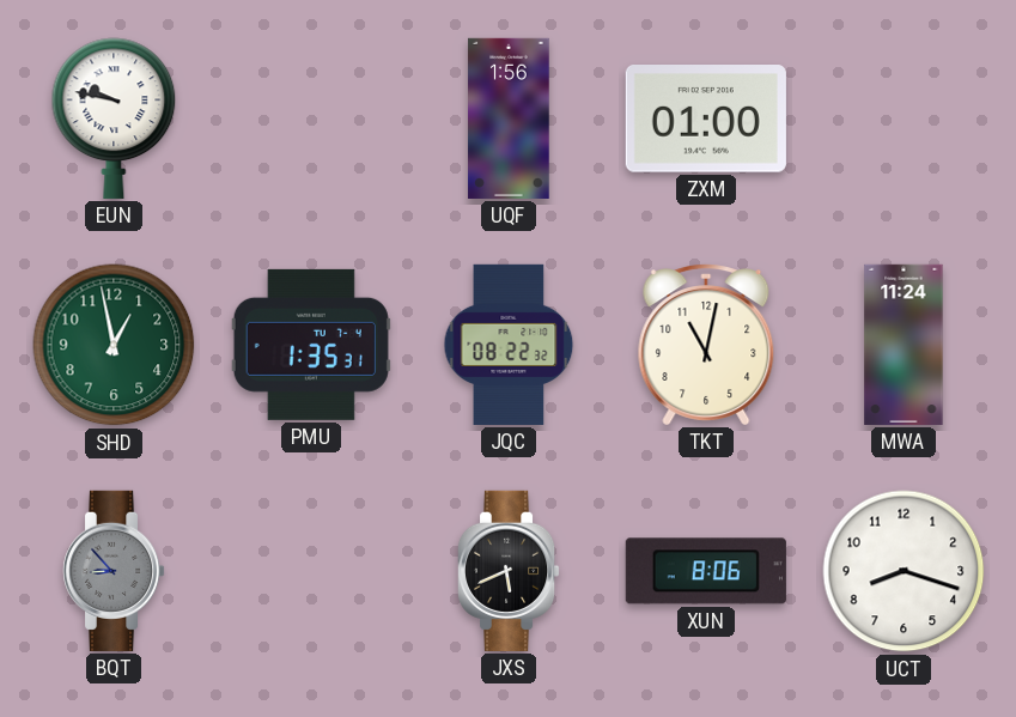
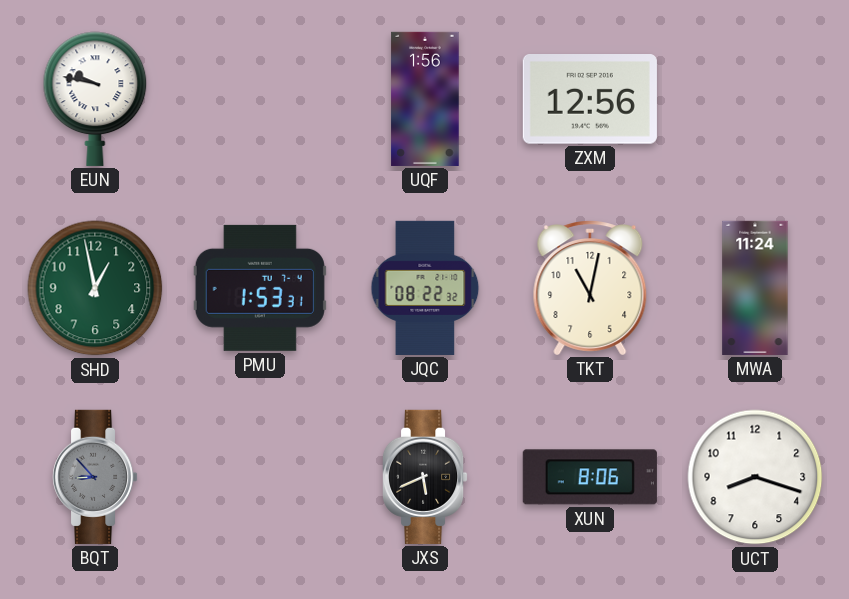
ZXM: 01:00 -> 12:56
PMU: 1:35 -> 1:53
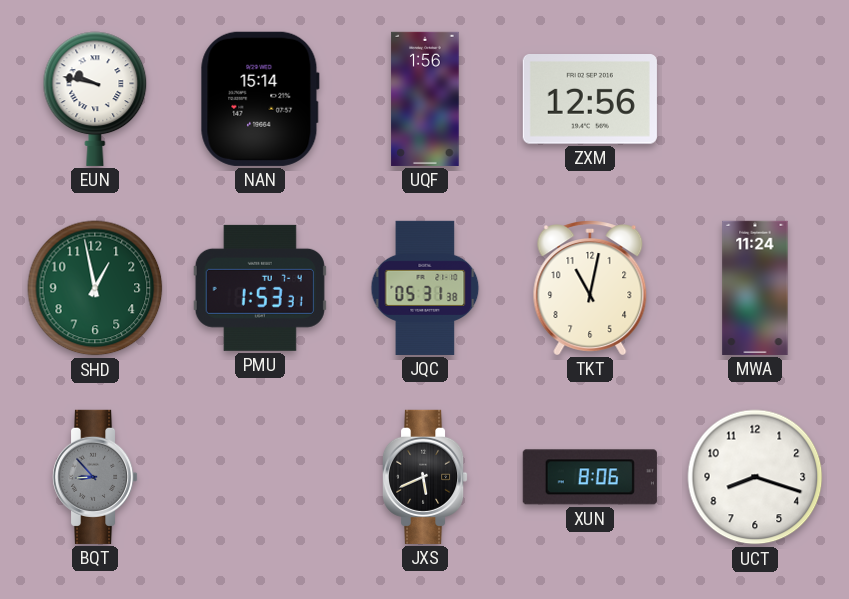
NAN: none -> 15:14
JQC: 08:22 -> 05:31
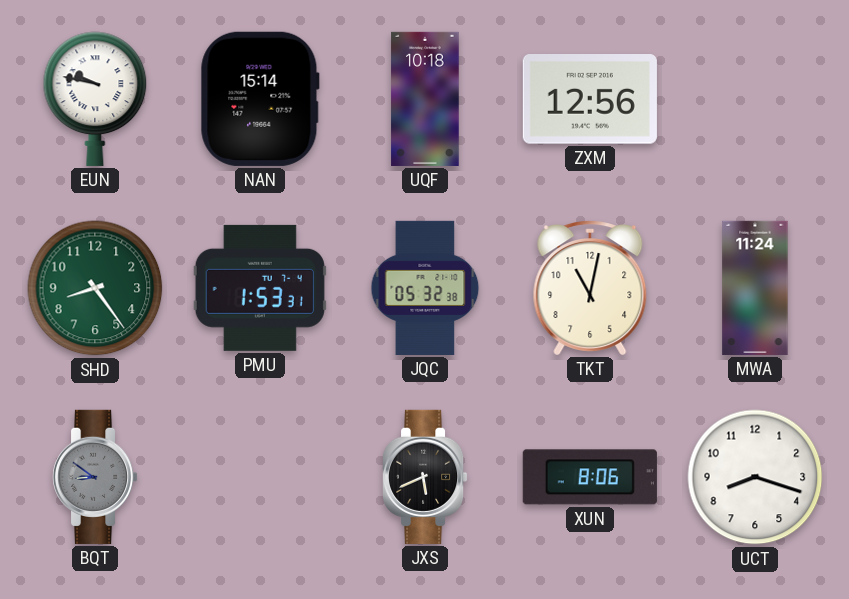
UQF: 1:56 -> 10:18
SHD: 12:58 -> 8:24
JQC: 05:31 -> 05:32
BQT: 8:53 -> 8:51
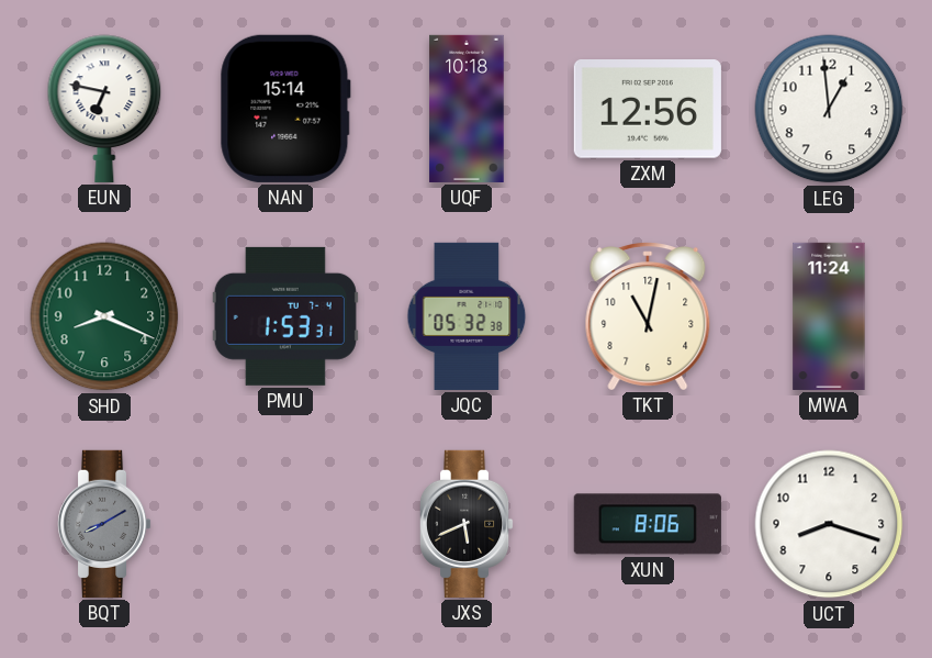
EUN: 9:47 -> 6:47
LEG: none -> 12:59
SHD: 8:24 -> 8:19
BQT: 8:51 -> 8:10
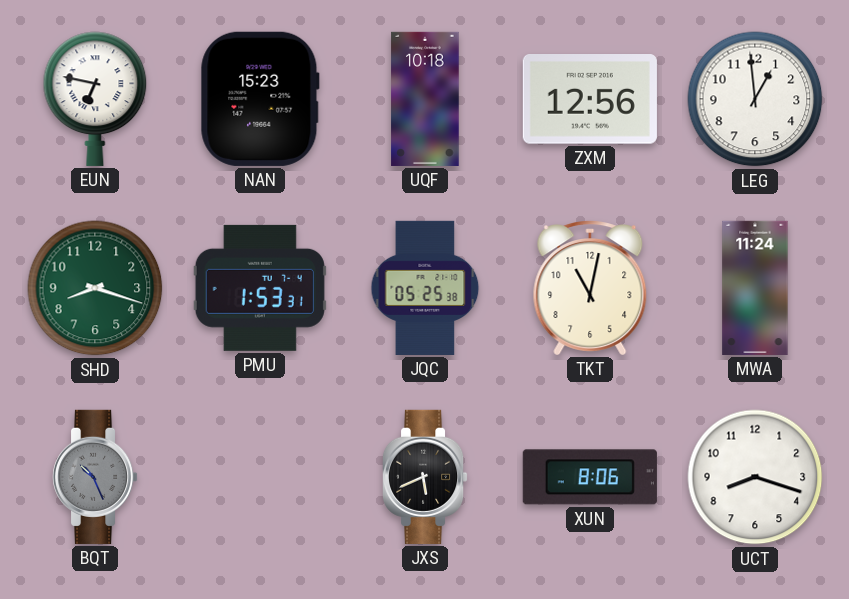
NAN: 15:14 -> 15:23
SHD: 8:19 -> 8:18
JQC: 05:32 -> 05:25
BQT: 8:10 -> 10:26
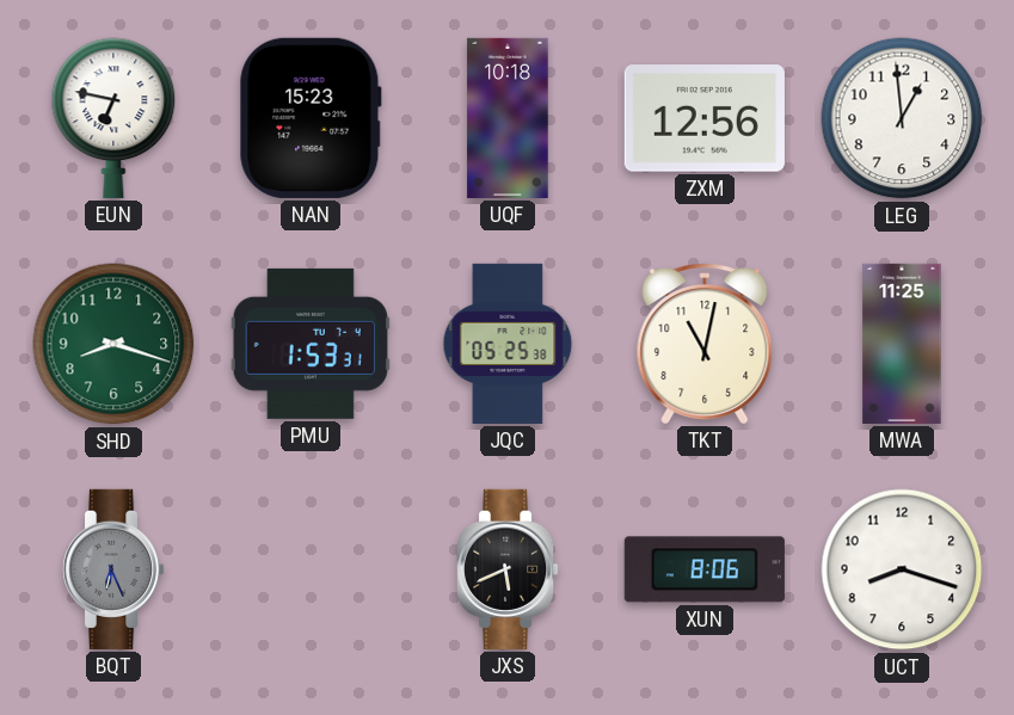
MWA: 11:24 -> 11:25
BQT: 10:26 -> 6:26
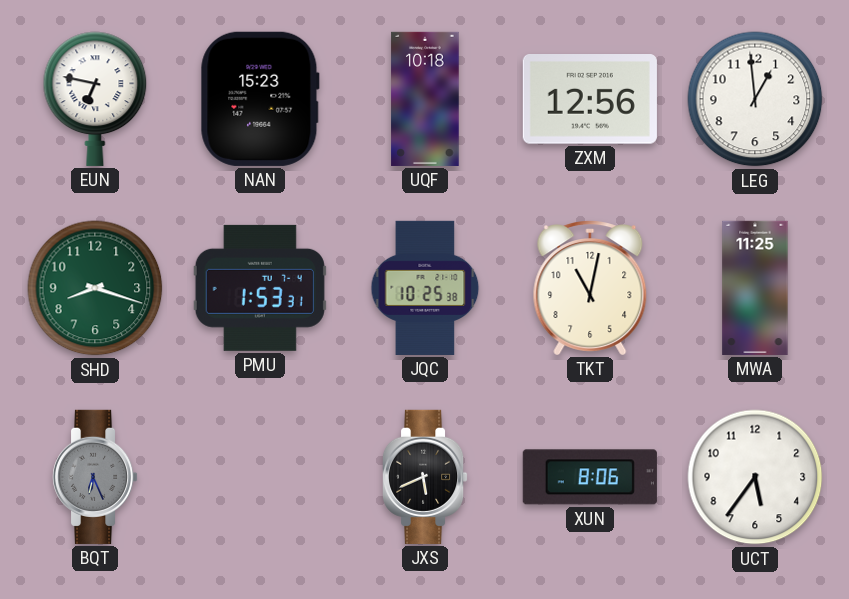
JQC: 05:25 -> 10:25
UCT: 8:18 -> 5:36
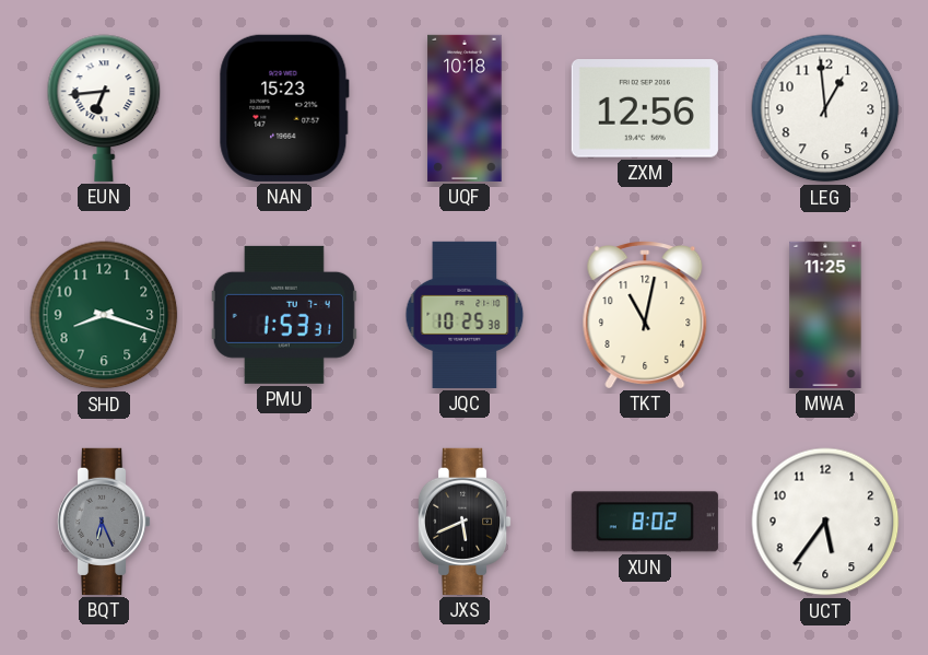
EUN: 6:47 -> 6:44
XUN: 8:06 -> 8:02
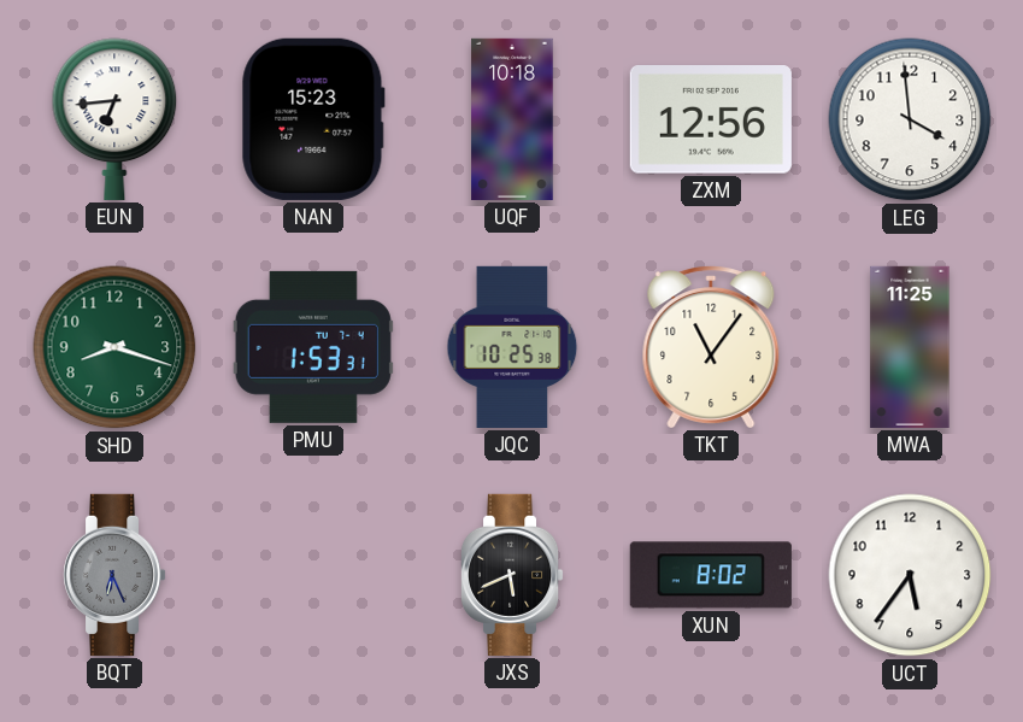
LEG: 12:59 -> 3:59
TKT: 11:02 -> 11:06
